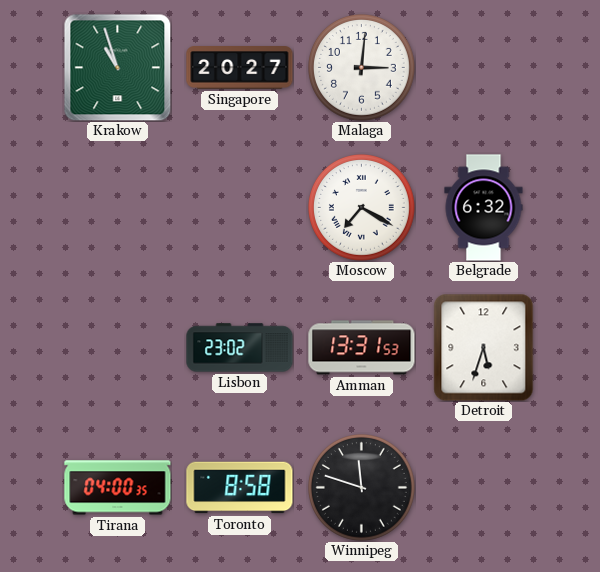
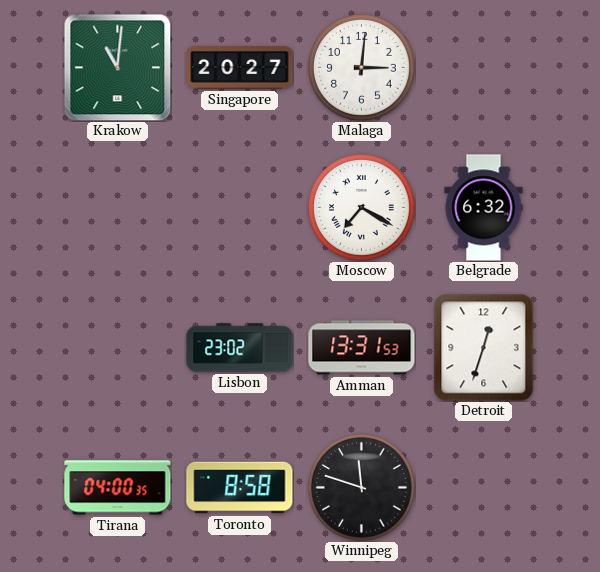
Krakow: 10:57 -> 11:01
Detroit: 5:33 -> 12:33
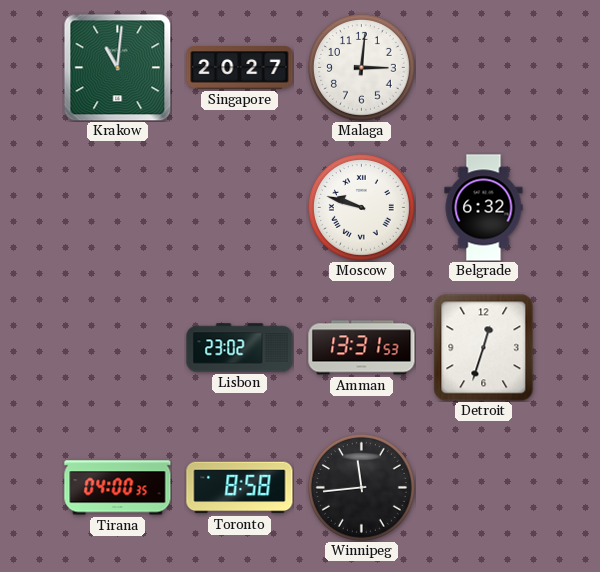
Moscow: 7:20 -> 9:48
Winnipeg: 11:48 -> 11:44
